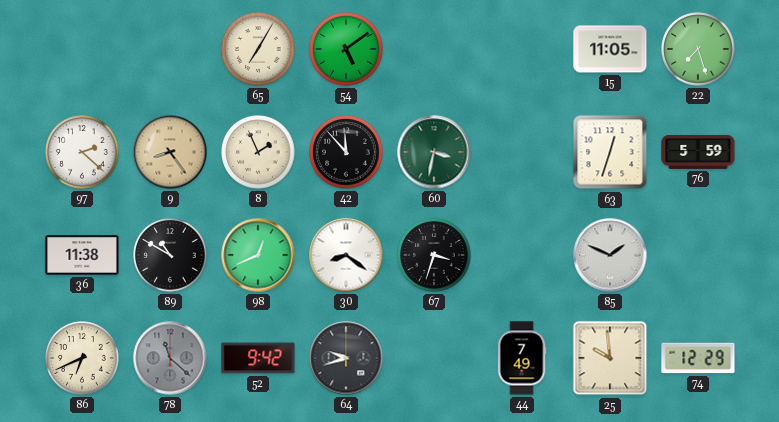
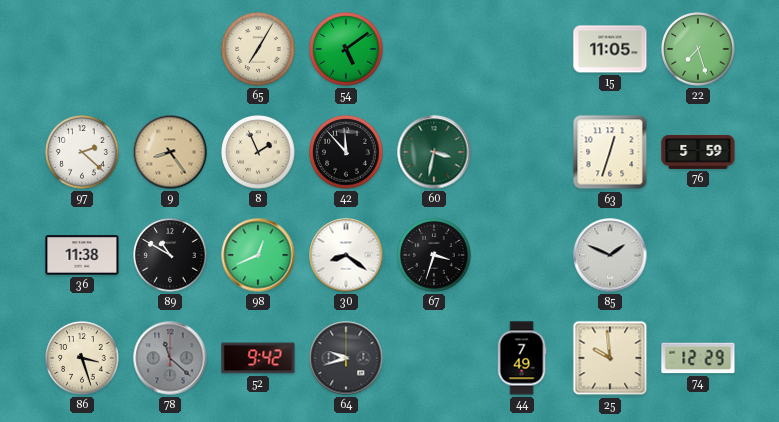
86: 6:41 -> 3:27
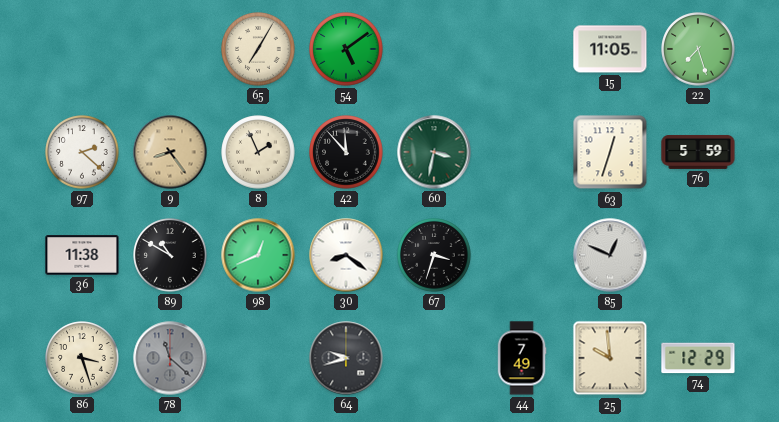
85: 1:49 -> 12:49
52: 9:42 -> none
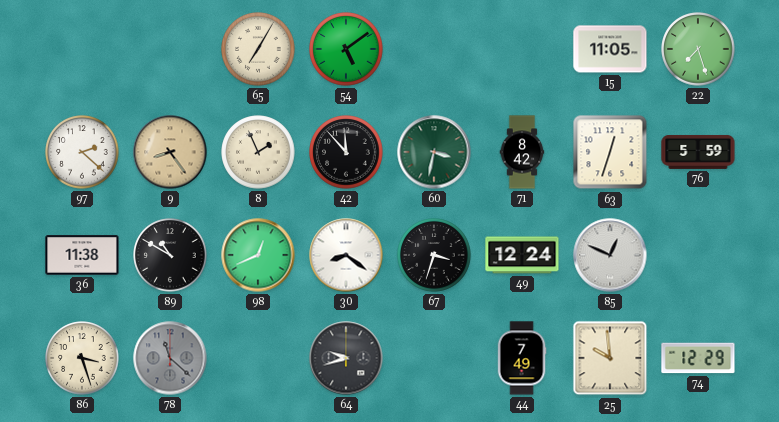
71: none -> 8:42
49: none -> 12:24
